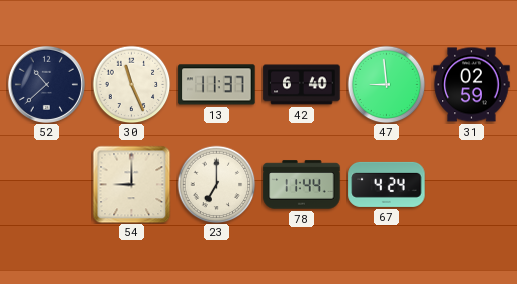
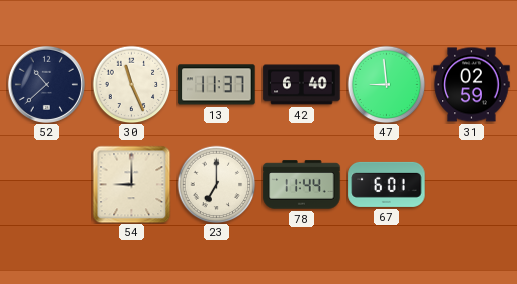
67: 4:24 -> 6:01
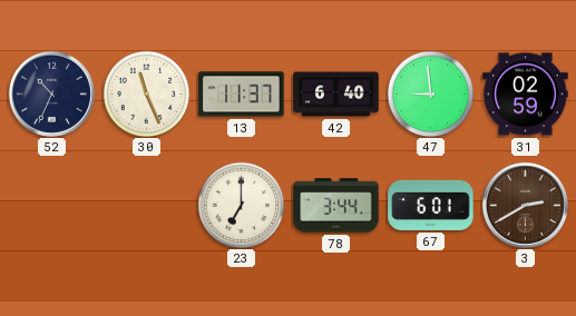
52: 10:38 -> 10:34
54: 9:00 -> none
78: 11:44 -> 3:44
3: none -> 2:40
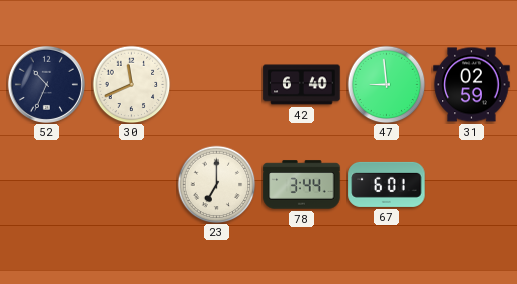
30: 11:26 -> 11:41
13: 11:37 -> none
3: 2:40 -> none
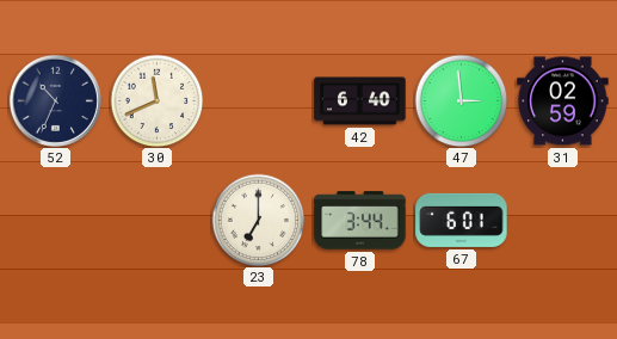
47: 8:59 -> 2:59
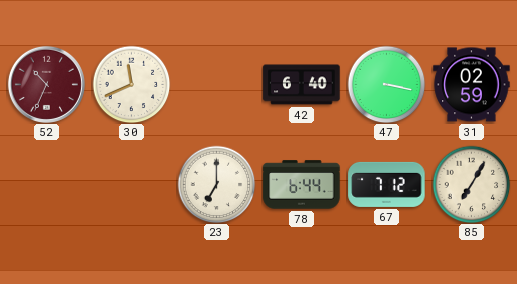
52 dial: navy -> burgundy
47: 2:59 -> 3:17
78: 3:44 -> 6:44
67: 6:01 -> 7:12
85: none -> 7:05
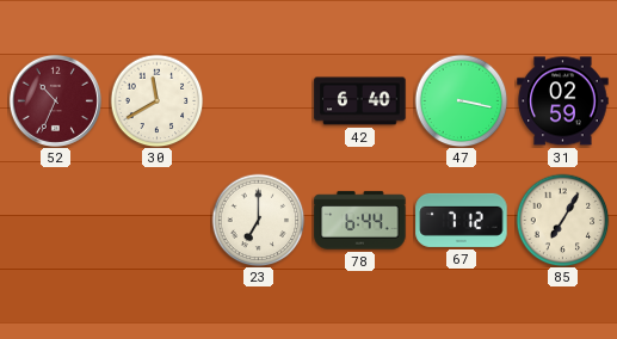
30: 11:41 -> 11:40
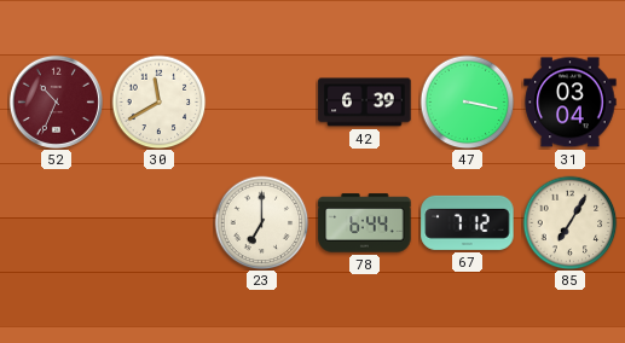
42: 6:40 -> 6:39
31: 02:59 -> 03:04
